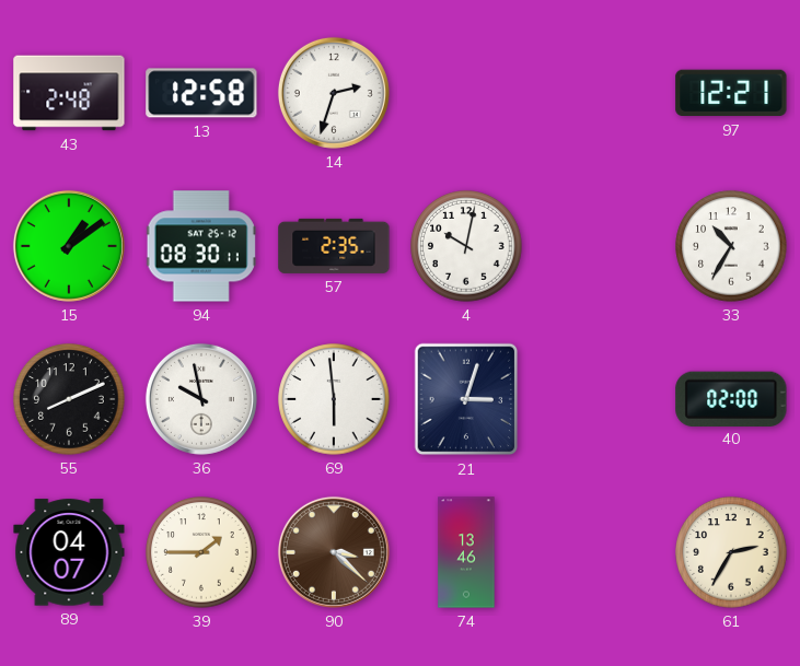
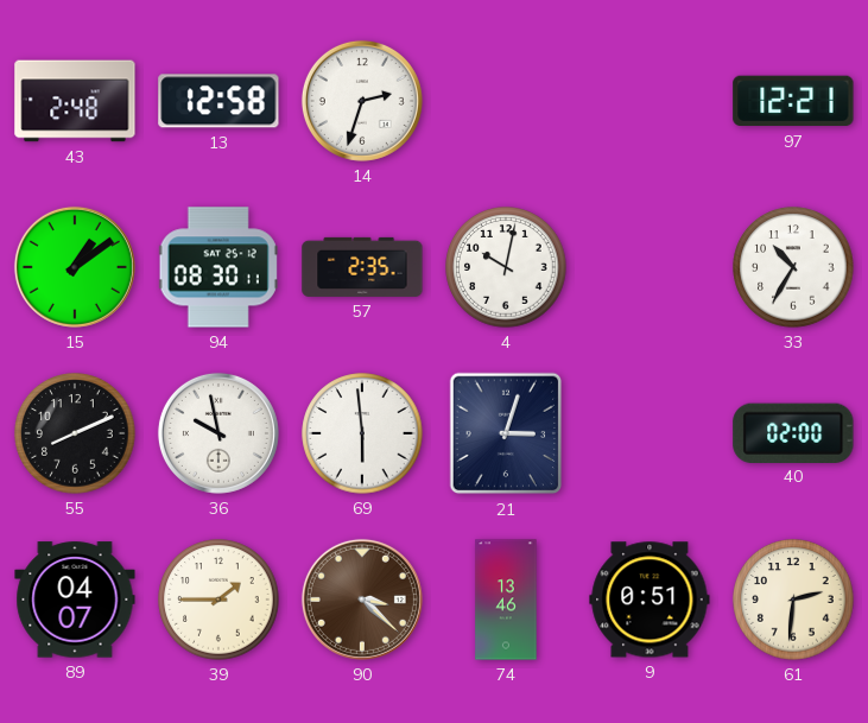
9: none -> 0:51
61: 2:35 -> 2:31
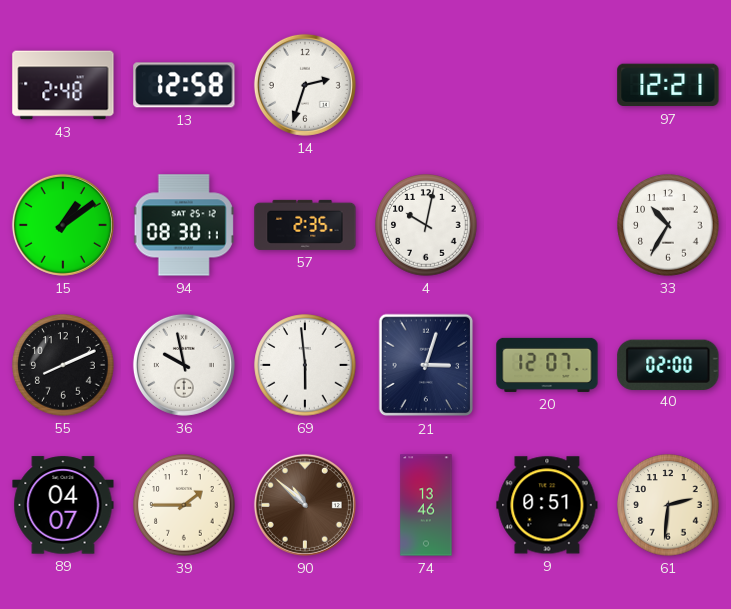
20: none -> 12:07
90: 3:22 -> 10:52
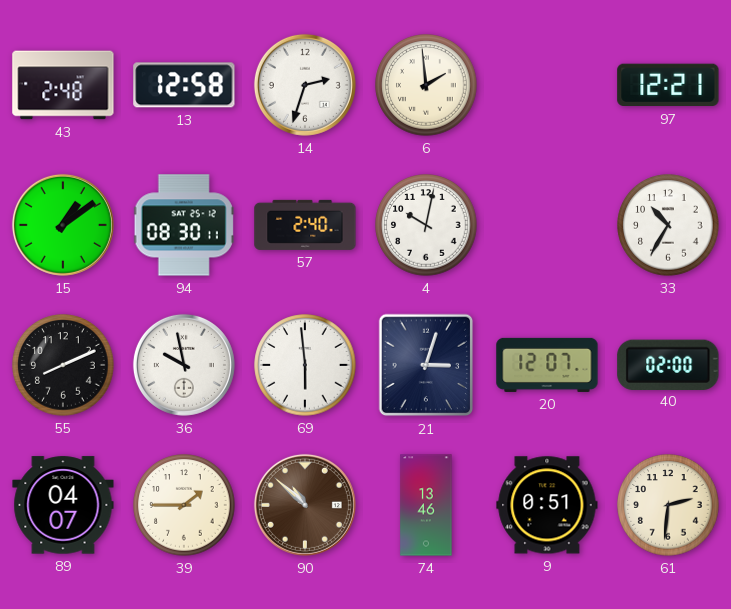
6: none -> 1:59
57: 2:35 -> 2:40
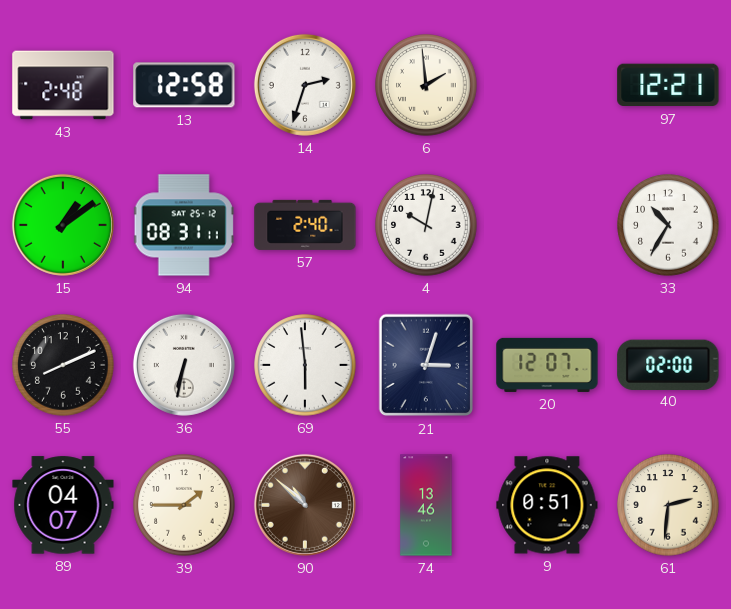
94: 08:30 -> 08:31
36: 9:58 -> 6:32
